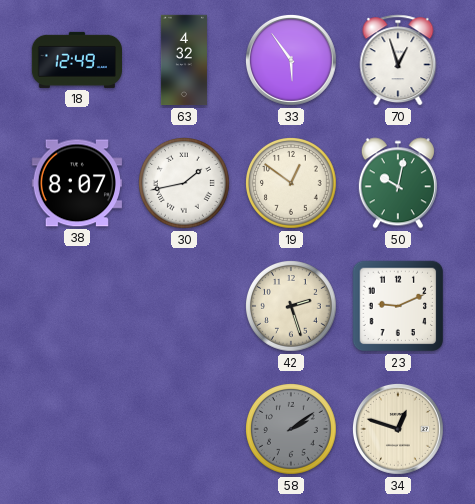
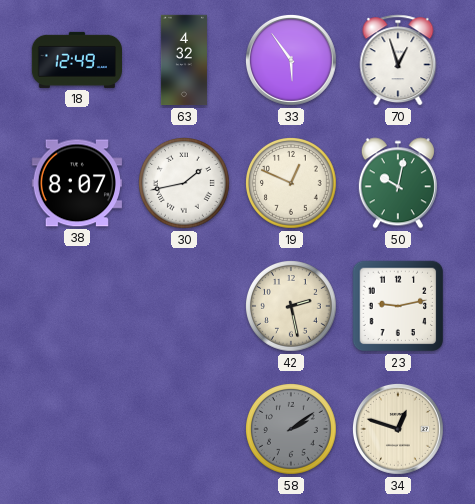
19: 12:51 -> 12:49
42: 2:27 -> 2:28
23: 9:11 -> 9:13
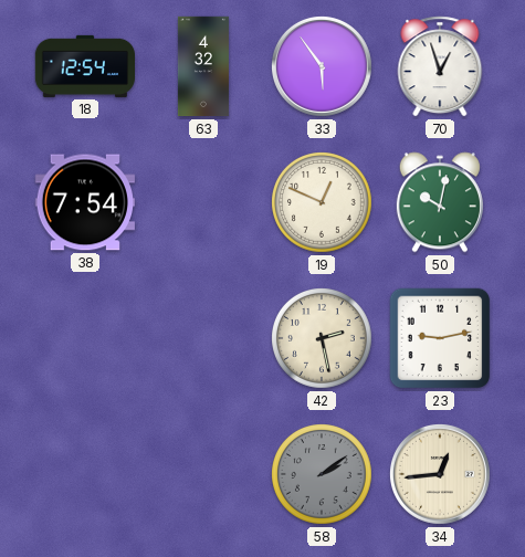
18: 12:49 -> 12:54
38: 8:07 -> 7:54
30: 1:43 -> none
34: 12:48 -> 12:44
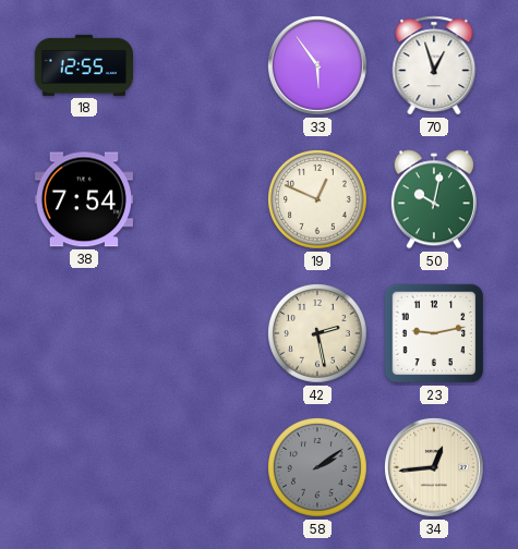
18: 12:54 -> 12:55
63: 4:32 -> none
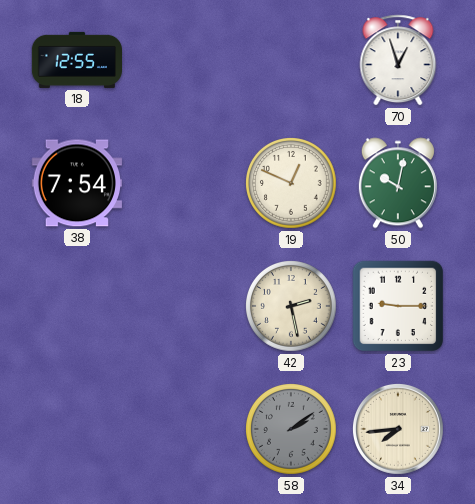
33: 5:54 -> none
23: 9:13 -> 9:15
34: 12:44 -> 7:44
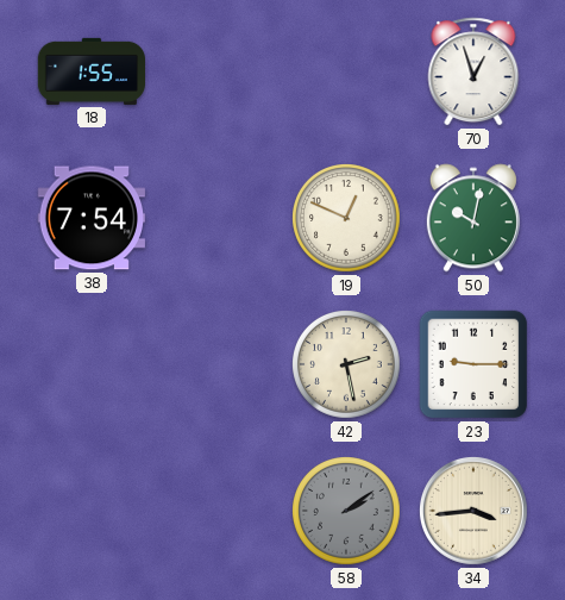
18: 12:55 -> 1:55
34: 7:44 -> 3:44
